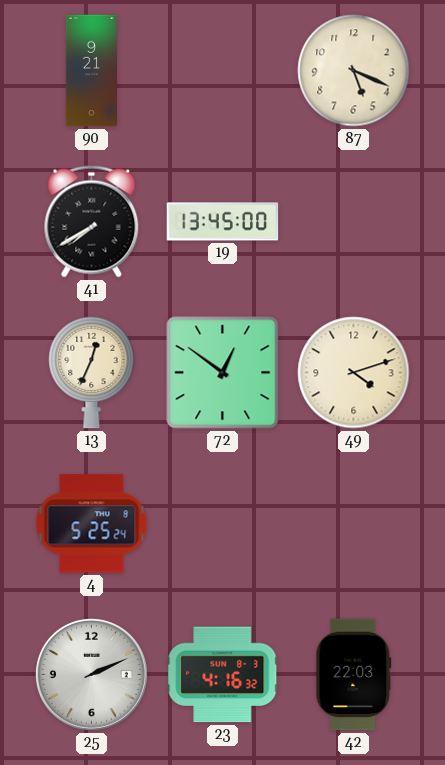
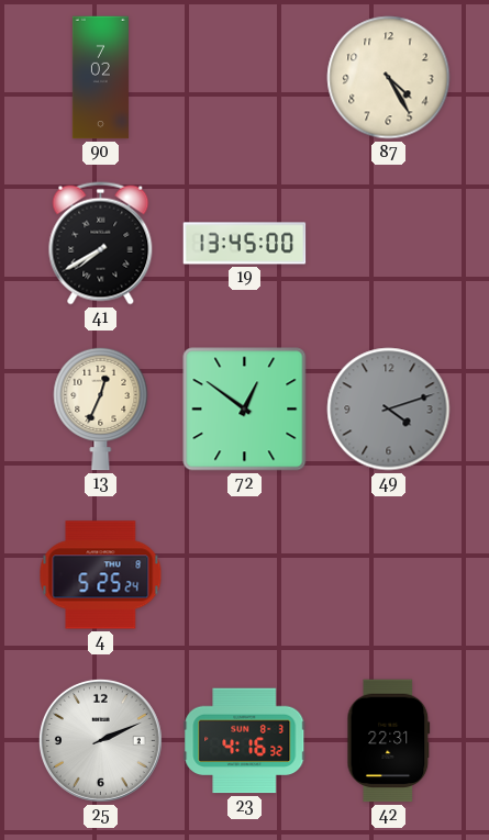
90: 9:21 -> 7:02
87: 5:19 -> 4:25
49 dial: cream -> grey
42: 22:03 -> 22:31
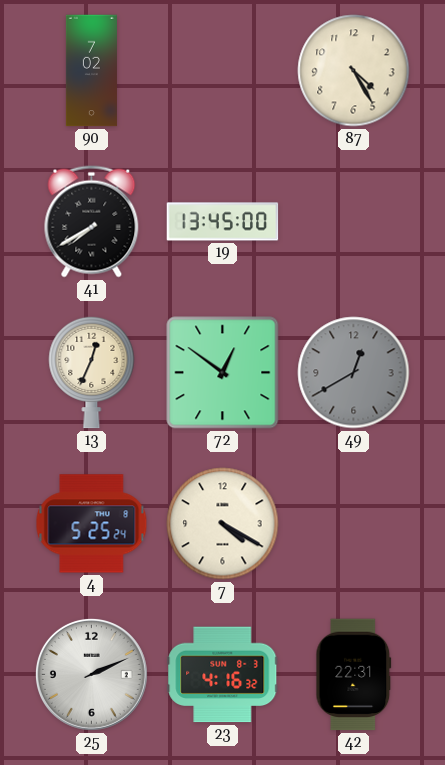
49: 4:12 -> 12:40
7: none -> 4:20
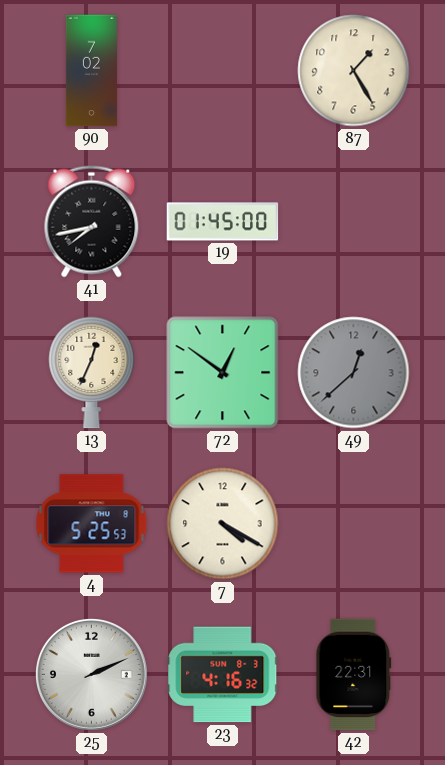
87: 4:25 -> 1:25
41: 7:40 -> 7:43
19: 13:45 -> 01:45
49: 12:40 -> 12:38
4: 5:25:24 -> 5:25:53
